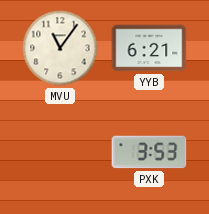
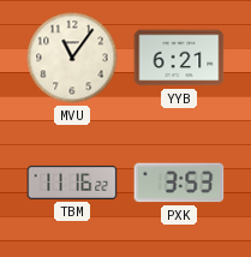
TBM: none -> 11:16
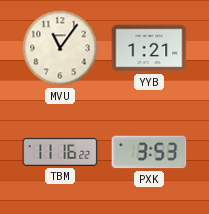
YYB: 6:21 -> 1:21
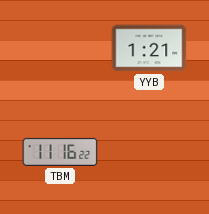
MVU: 11:06 -> none
PXK: 3:53 -> none
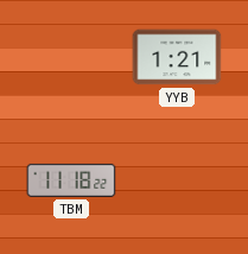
TBM: 11:16 -> 11:18
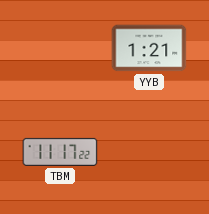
TBM: 11:18 -> 11:17
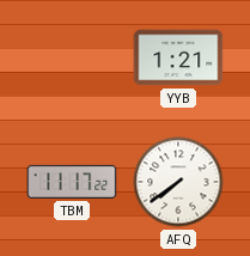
AFQ: none -> 7:39
